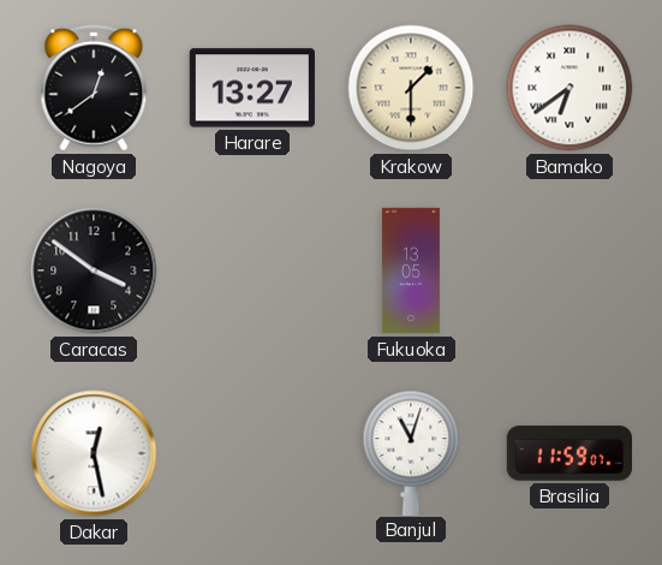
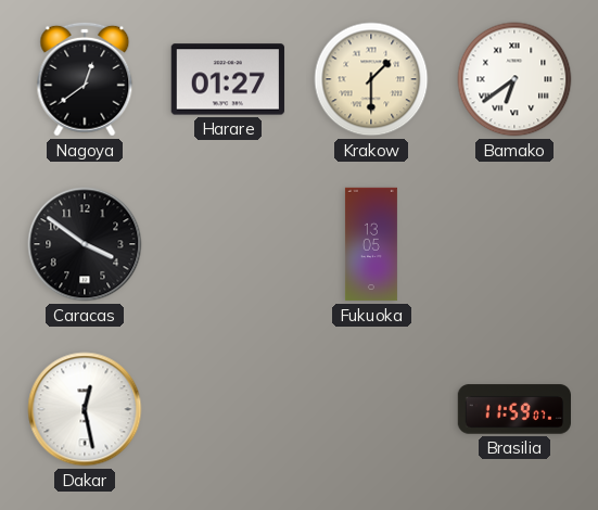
Harare: 13:27 -> 01:27
Banjul: 11:03 -> none
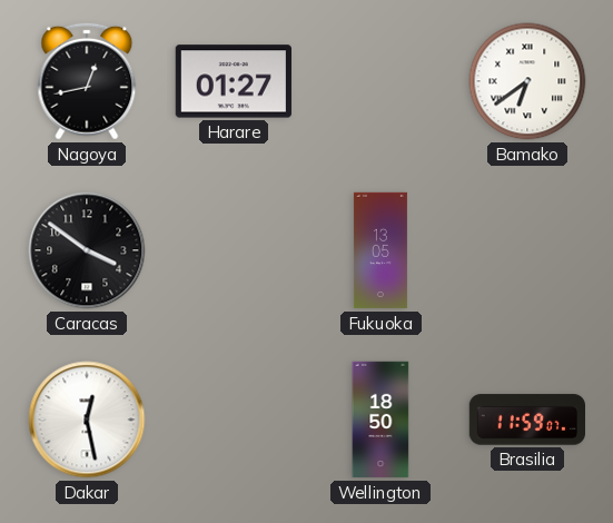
Nagoya: 12:39 -> 12:43
Krakow: 1:30 -> none
Wellington: none -> 18:50
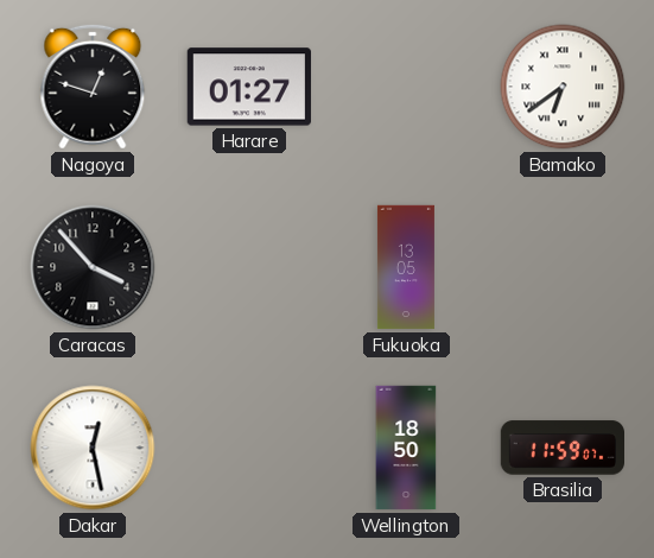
Nagoya: 12:43 -> 12:48
Caracas: 3:51 -> 3:53
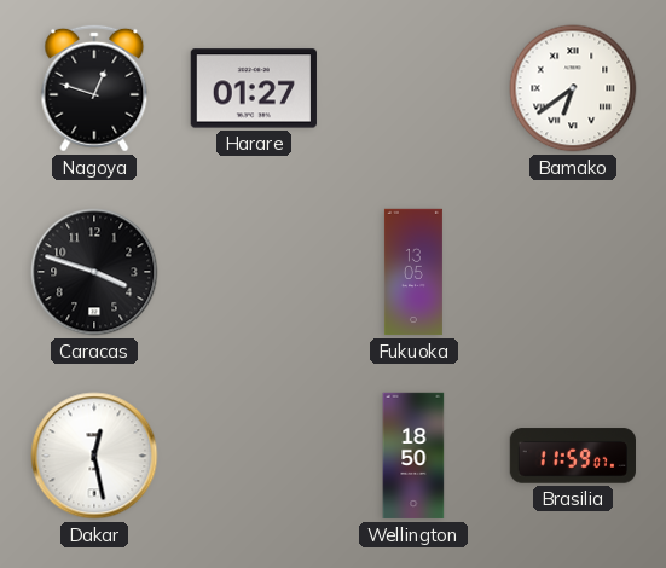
Caracas: 3:53 -> 3:48
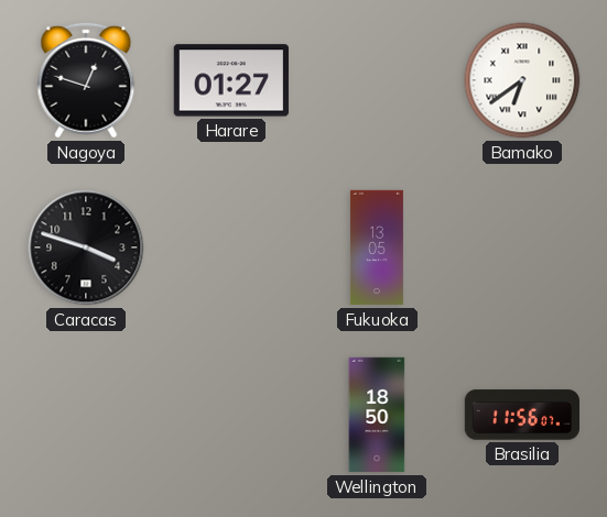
Dakar: 12:28 -> none
Brasilia: 11:59 -> 11:56
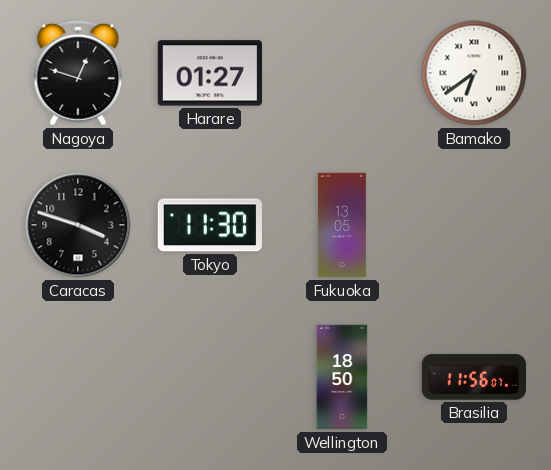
Tokyo: none -> 11:30
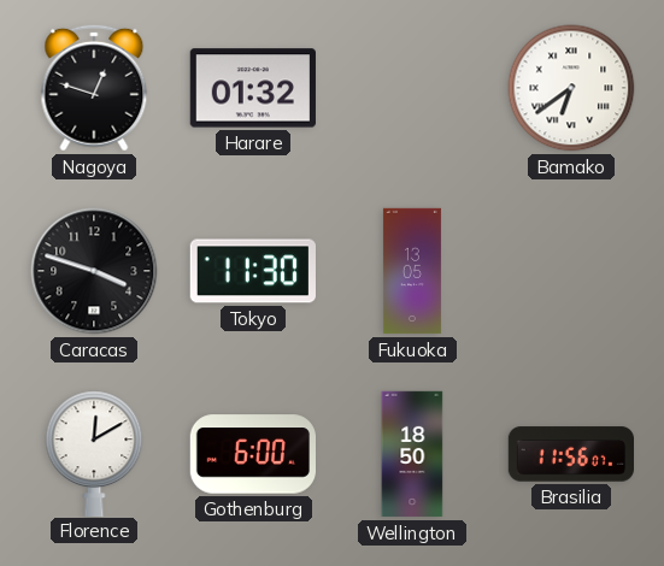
Harare: 01:27 -> 01:32
Florence: none -> 12:10
Gothenburg: none -> 6:00
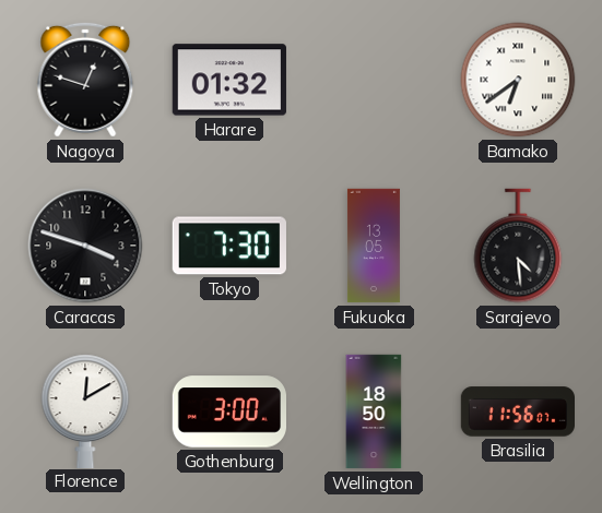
Tokyo: 11:30 -> 7:30
Sarajevo: none -> 4:29
Gothenburg: 6:00 -> 3:00
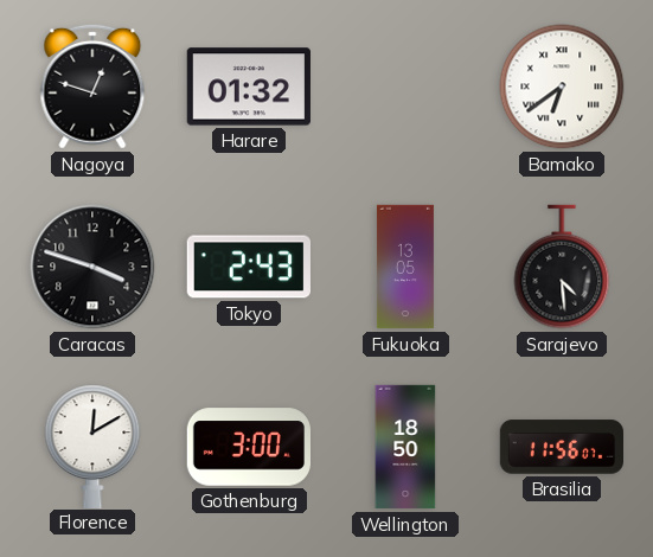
Tokyo: 7:30 -> 2:43
